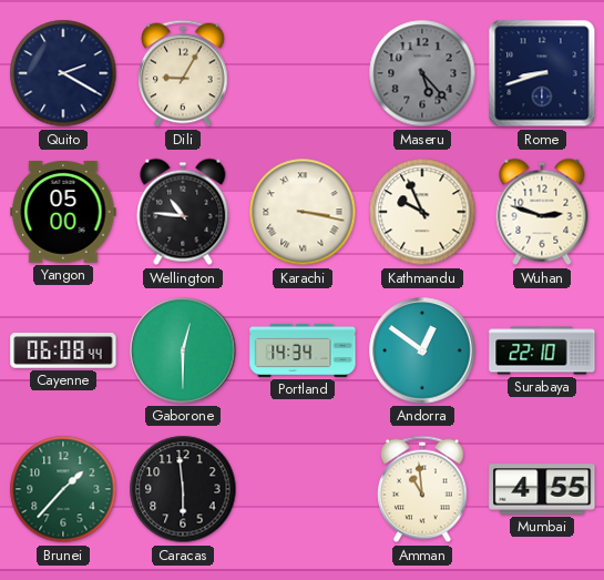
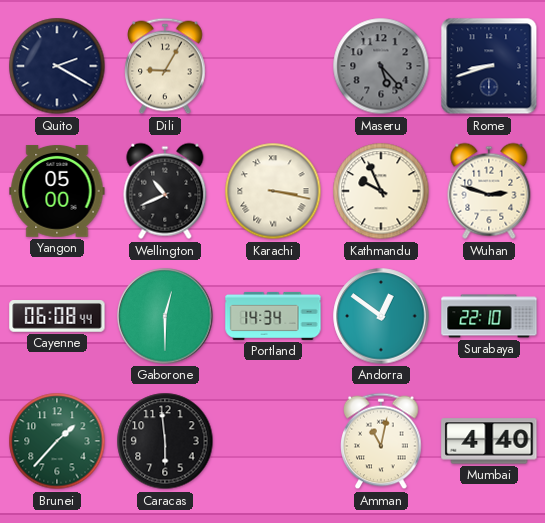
Wellington: 10:46 -> 10:41
Amman: 10:59 -> 11:02
Mumbai: 4:55 -> 4:40
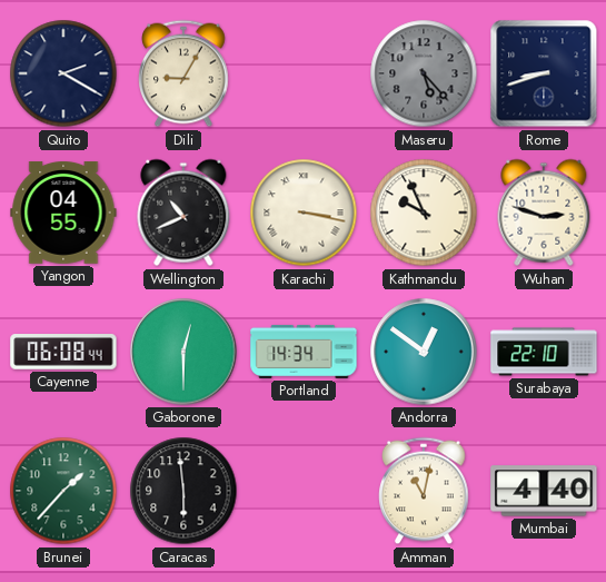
Yangon: 05:00 -> 04:55
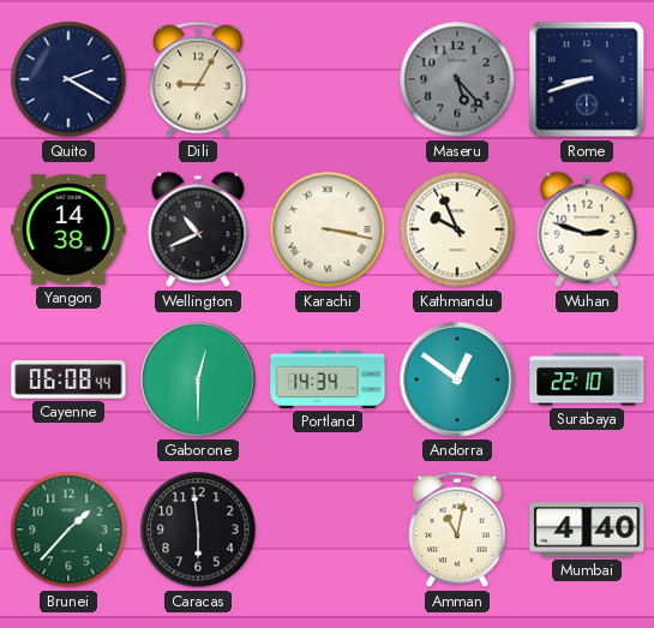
Yangon: 04:55 -> 14:38
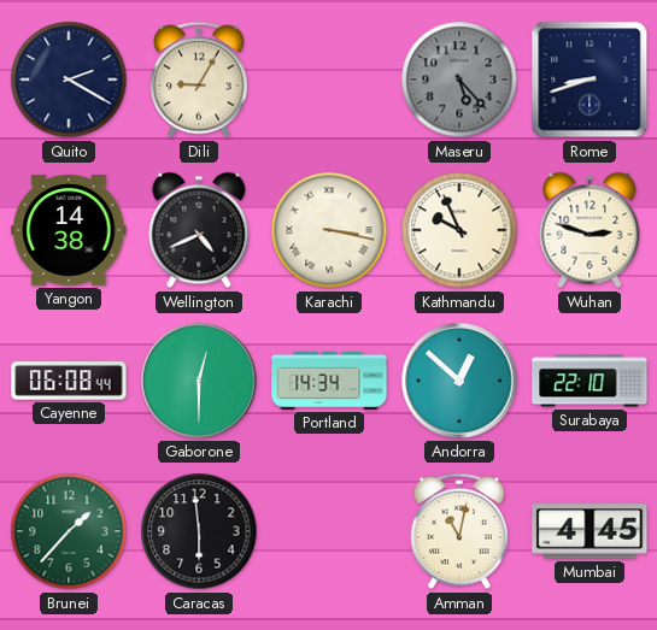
Wellington: 10:41 -> 4:41
Andorra: 12:51 -> 12:52
Mumbai: 4:40 -> 4:45
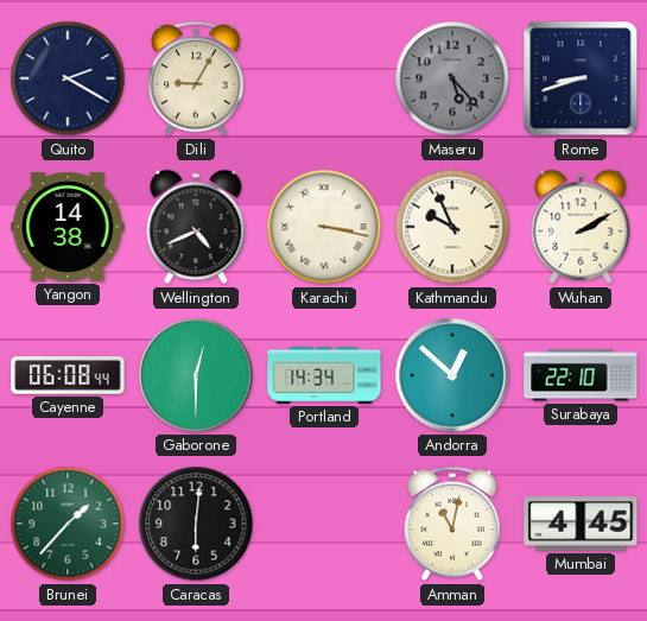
Wuhan: 2:48 -> 2:10
Caracas: 5:59 -> 6:01
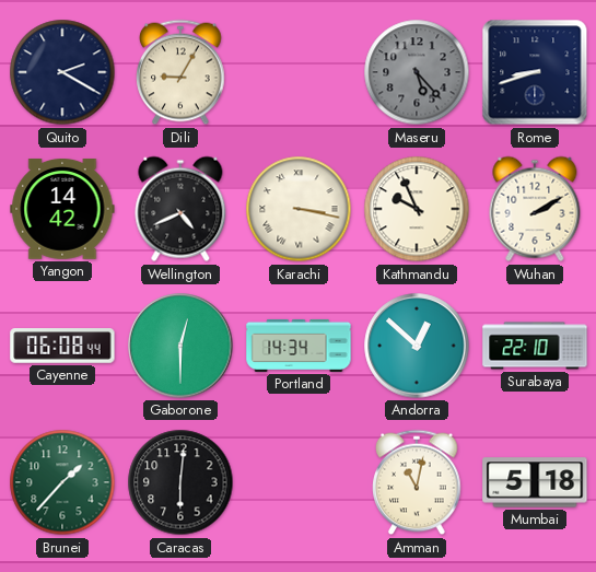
Yangon: 14:38 -> 14:42
Mumbai: 4:45 -> 5:18
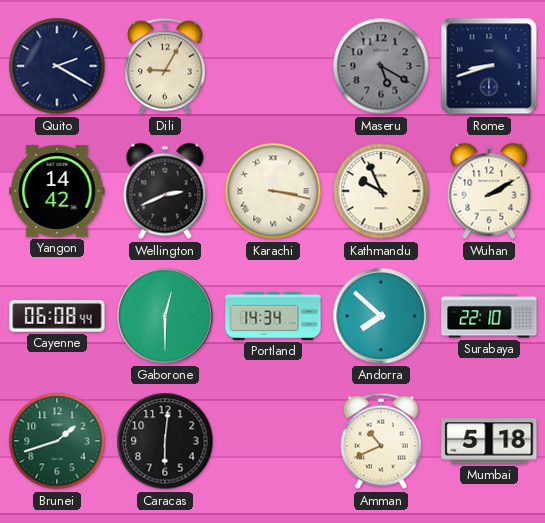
Maseru: 5:23 -> 5:20
Wellington: 4:41 -> 2:41
Andorra: 12:52 -> 7:52
Brunei: 1:37 -> 1:42
Amman: 11:02 -> 10:41
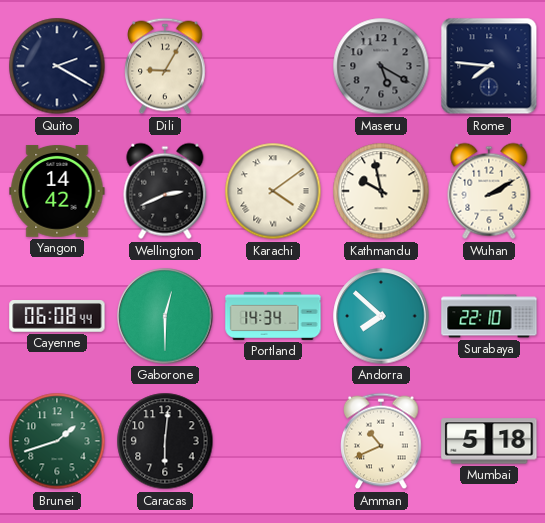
Rome: 8:42 -> 7:46
Karachi: 3:17 -> 4:09
Kathmandu: 9:56 -> 9:58
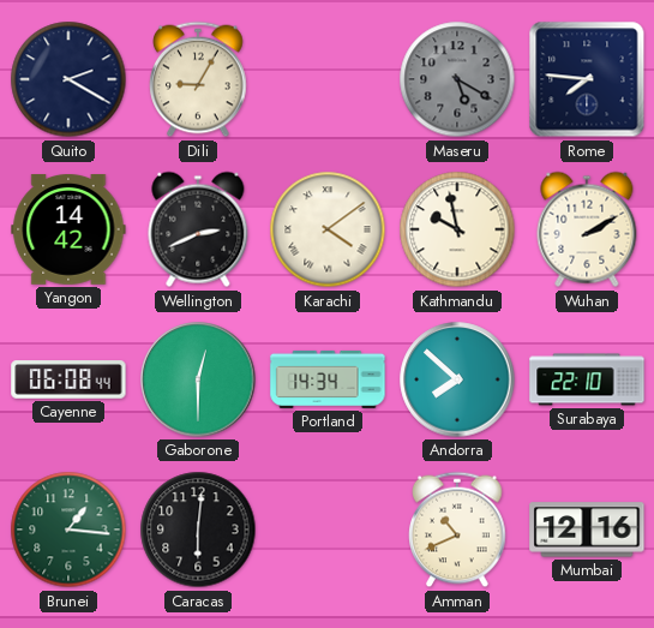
Brunei: 1:42 -> 1:16
Mumbai: 5:18 -> 12:16
